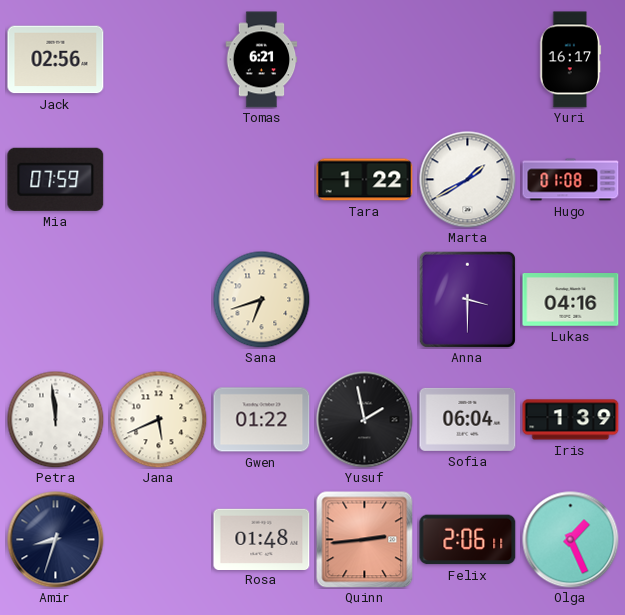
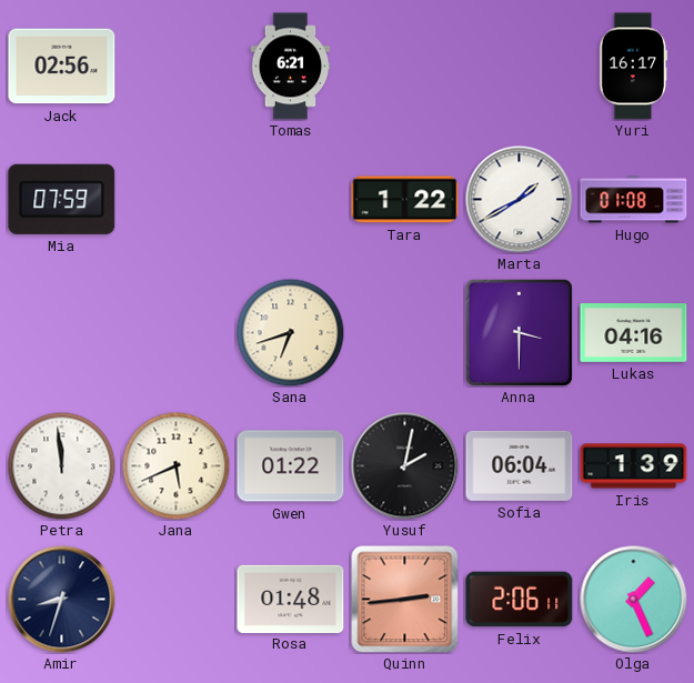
Yusuf: 1:58 -> 2:02
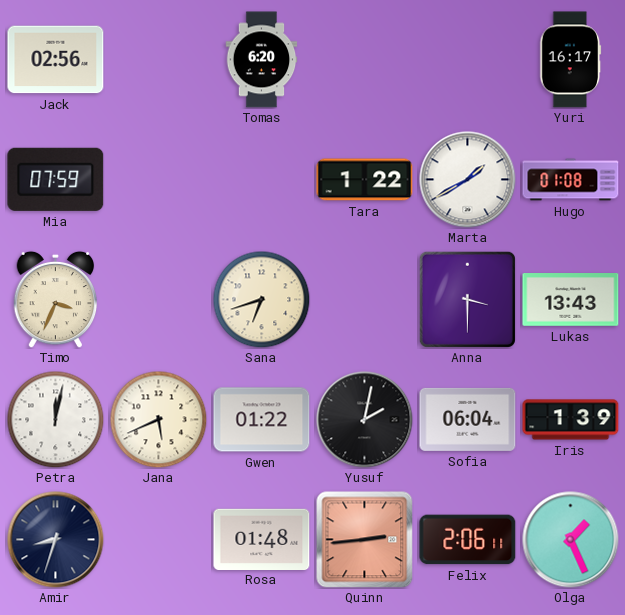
Tomas: 6:21 -> 6:20
Timo: none -> 3:34
Lukas: 04:16 -> 13:43
Petra: 11:59 -> 12:02
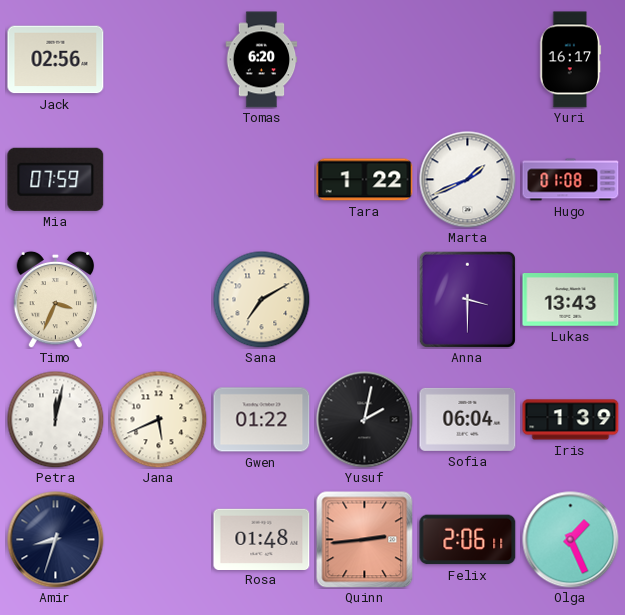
Marta: 1:40 -> 1:41
Sana: 6:42 -> 7:10
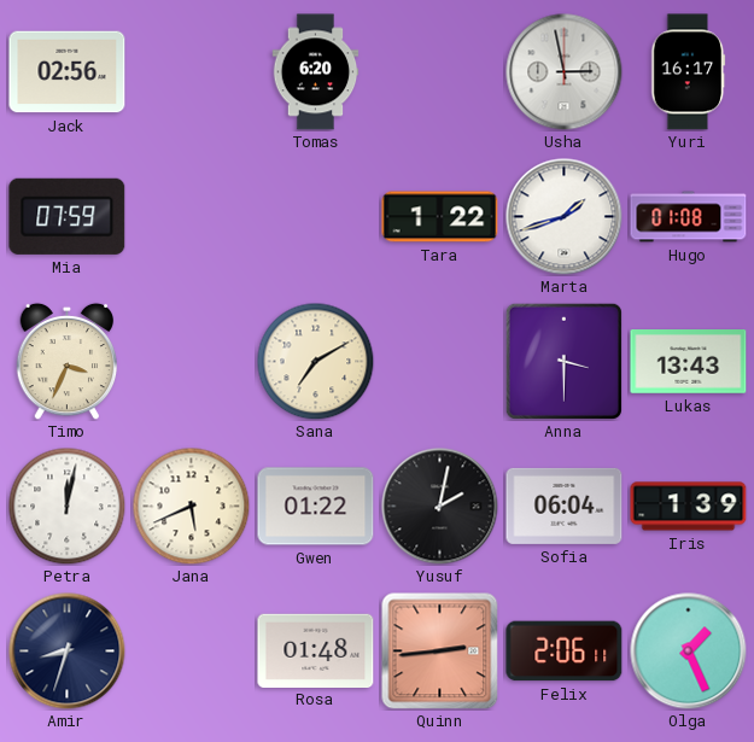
Usha: none -> 2:58
Marta: 1:41 -> 1:42
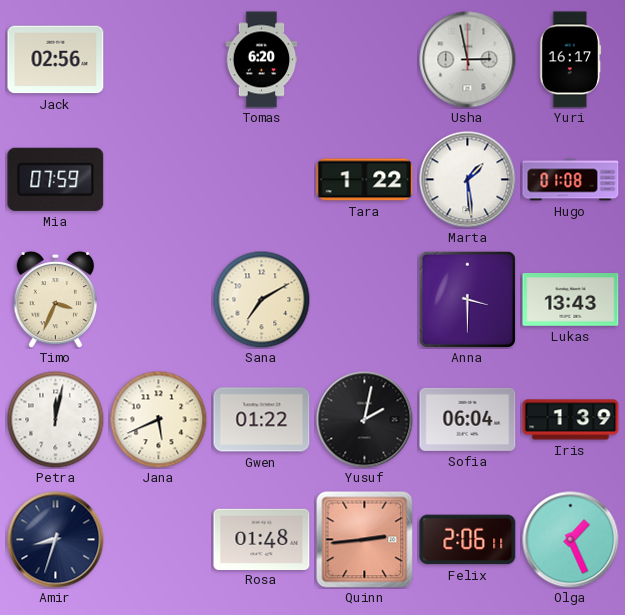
Marta: 1:42 -> 1:29
